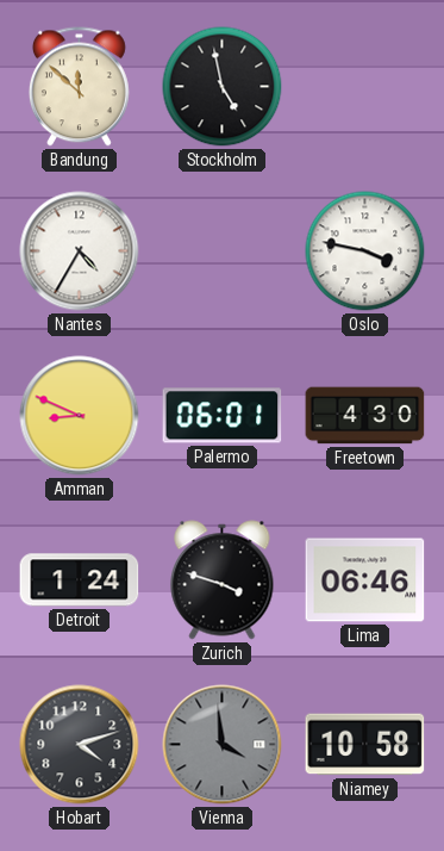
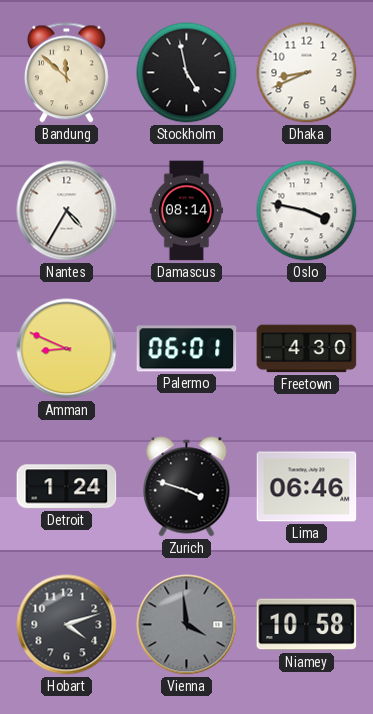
Dhaka: none -> 8:41
Damascus: none -> 08:14
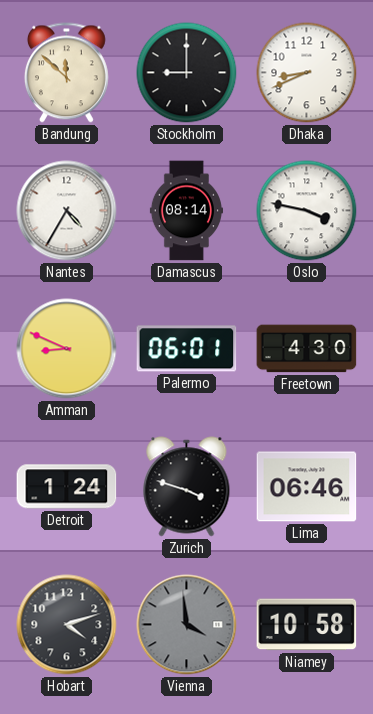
Stockholm: 4:58 -> 9:00
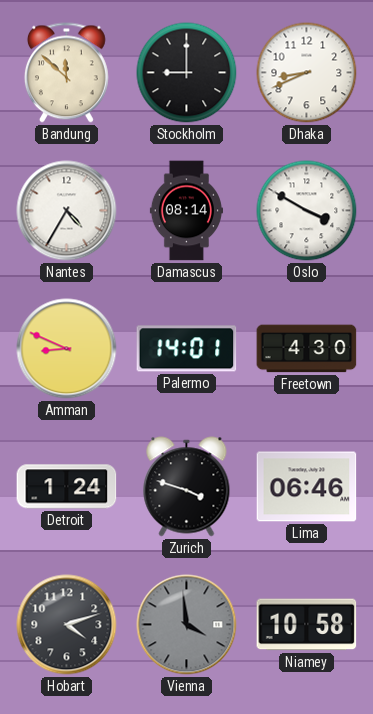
Oslo: 3:47 -> 3:50
Palermo: 06:01 -> 14:01
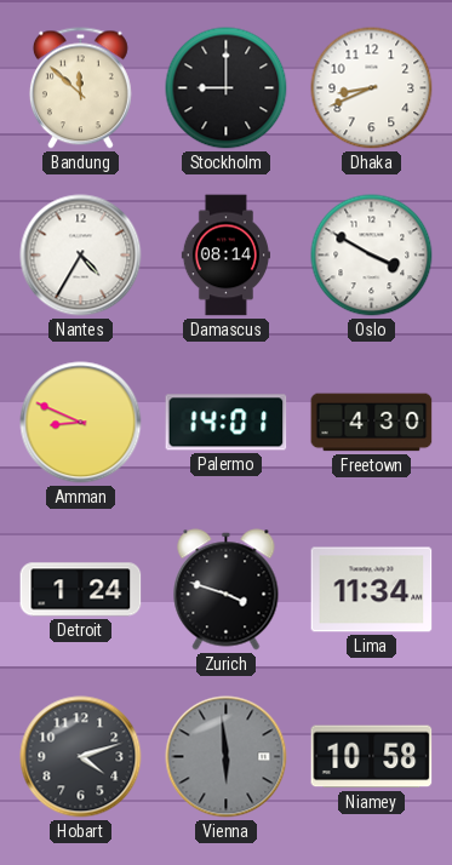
Lima: 06:46 -> 11:34
Vienna: 3:59 -> 5:59
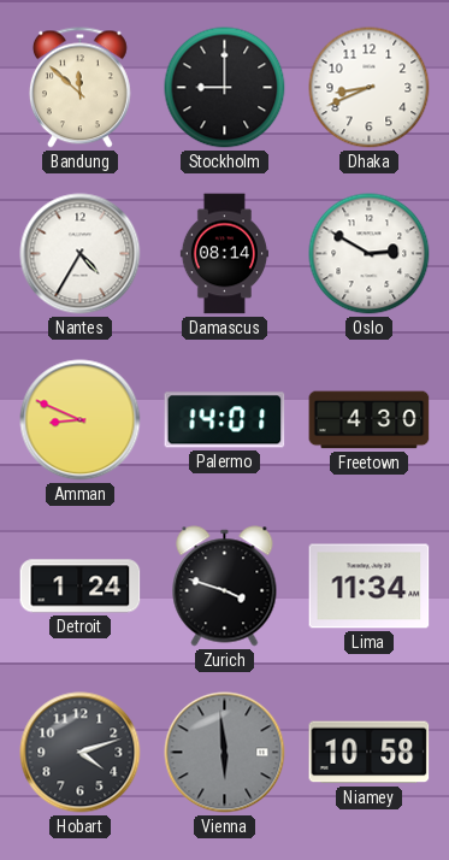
Oslo: 3:50 -> 2:50
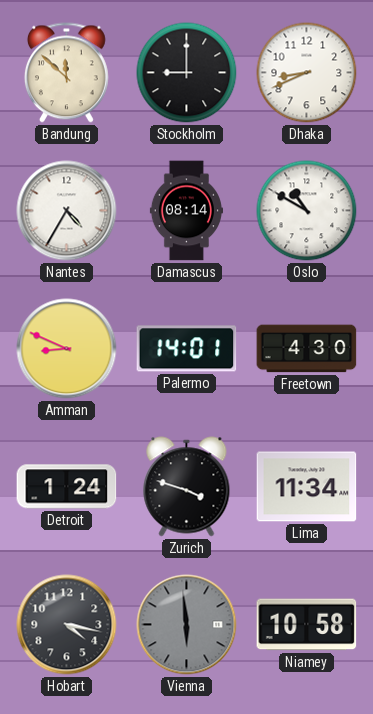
Oslo: 2:50 -> 10:50
Hobart: 4:12 -> 4:17
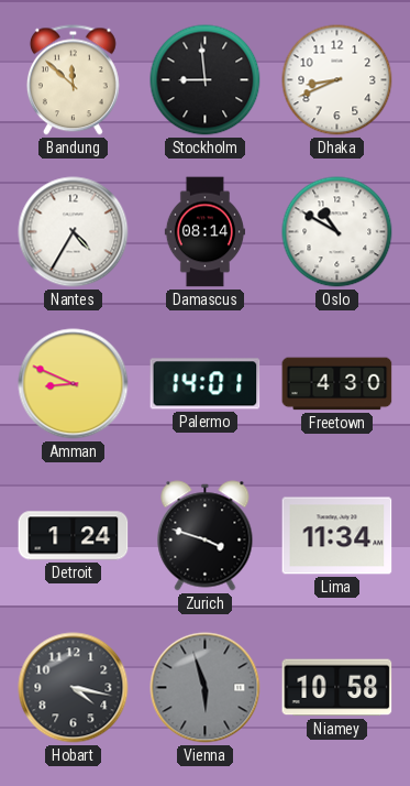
Stockholm: 9:00 -> 8:59
Vienna: 5:59 -> 5:57
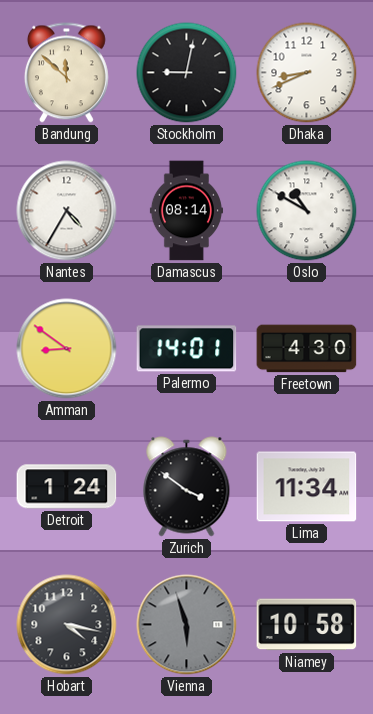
Stockholm: 8:59 -> 9:02
Amman: 8:49 -> 8:51
Zurich: 3:48 -> 3:51
